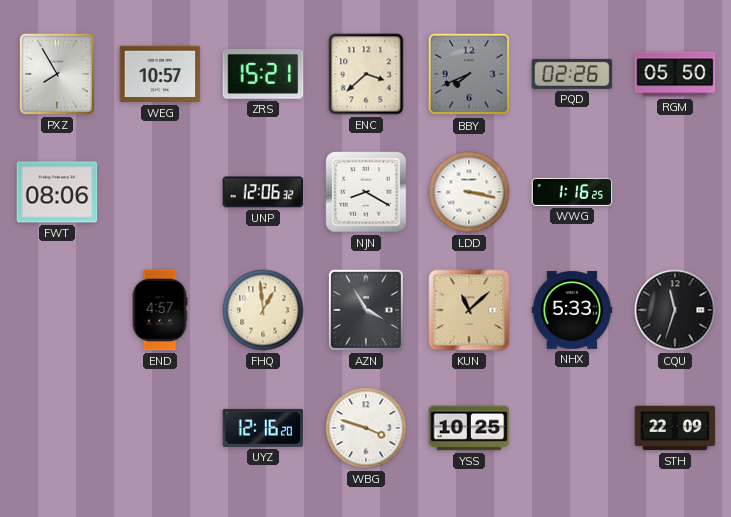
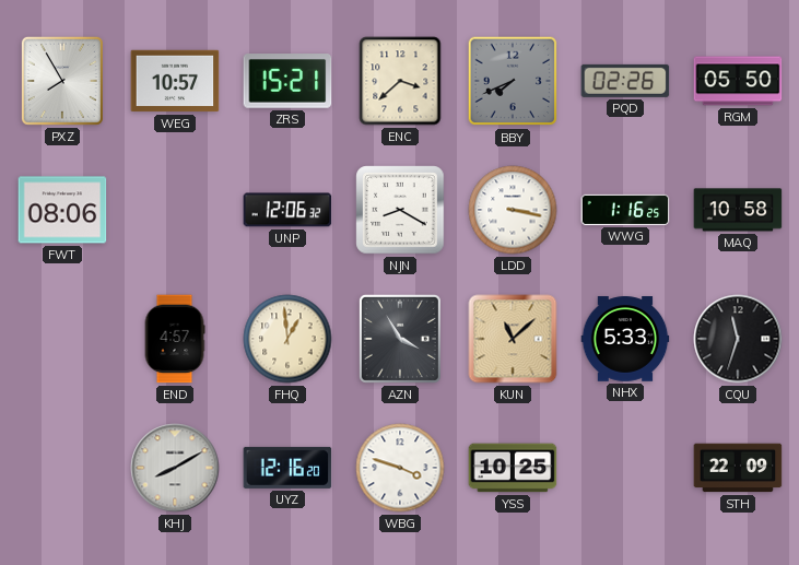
MAQ: none -> 10:58
KHJ: none -> 8:10
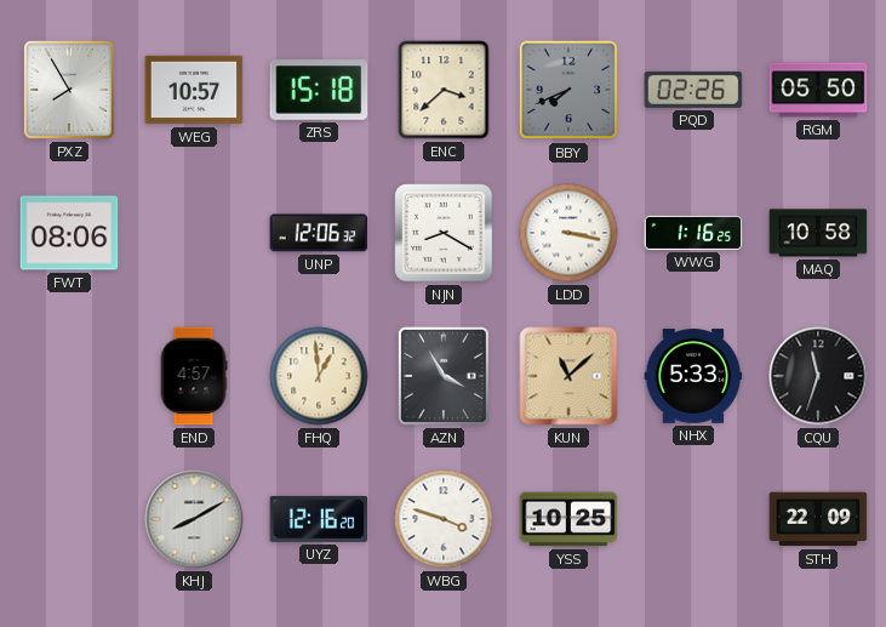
ZRS: 15:21 -> 15:18
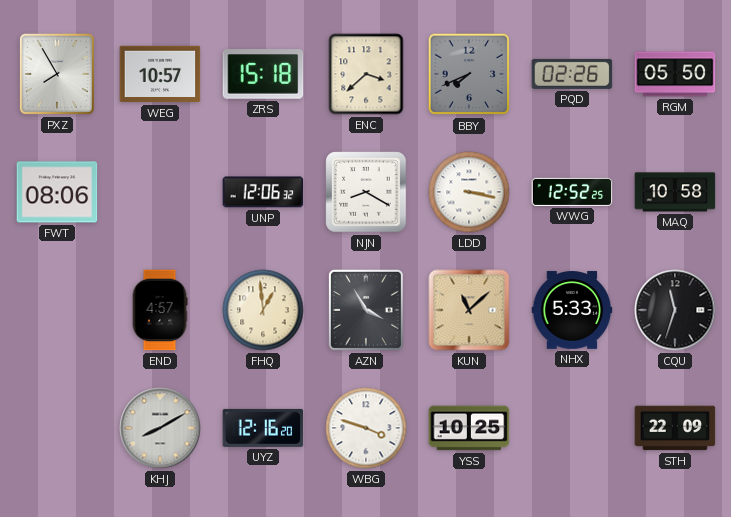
WWG: 1:16 -> 12:52
